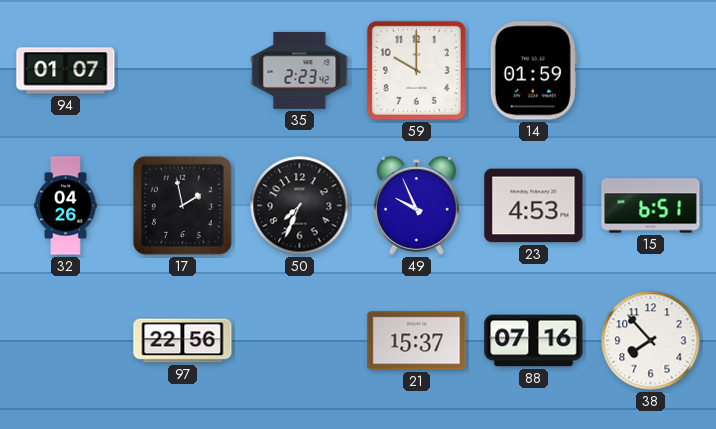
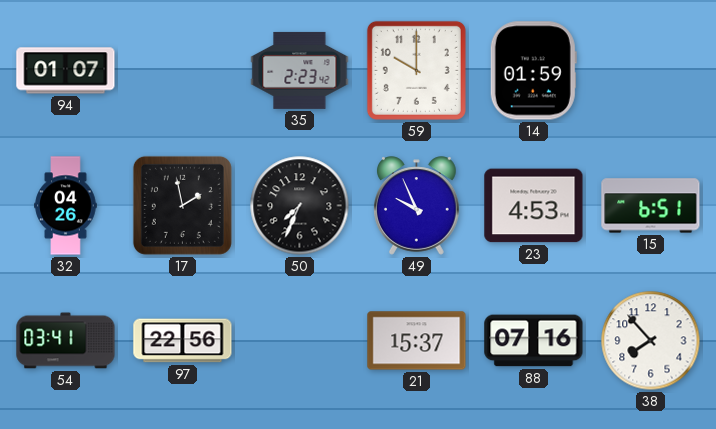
54: none -> 03:41
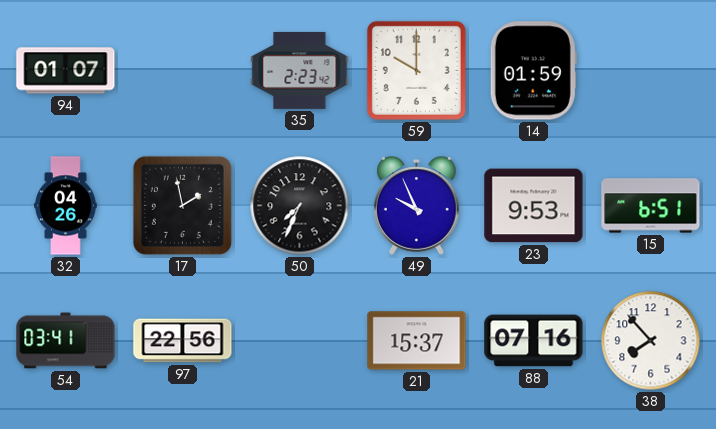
23: 4:53 -> 9:53
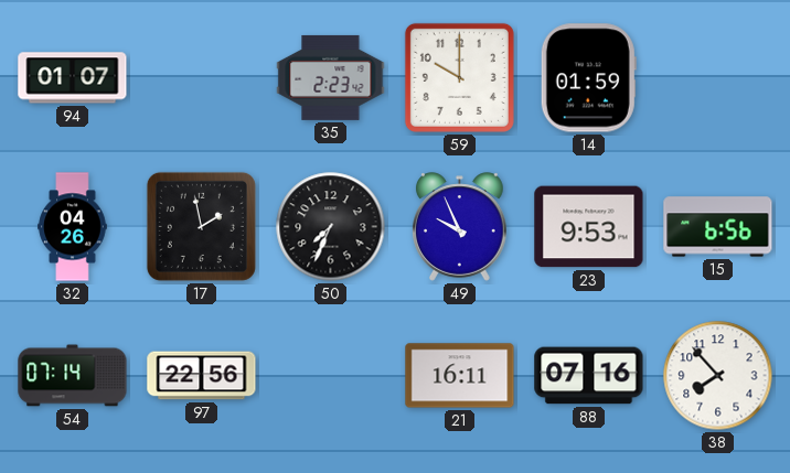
15: 6:51 -> 6:56
54: 03:41 -> 07:14
21: 15:37 -> 16:11
